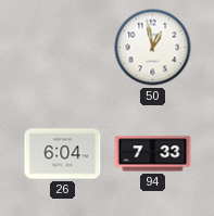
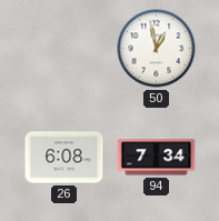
26: 6:04 -> 6:08
94: 7:33 -> 7:34
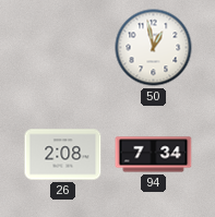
26: 6:08 -> 2:08
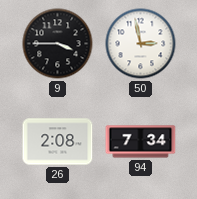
9: none -> 3:45
50: 12:58 -> 2:58
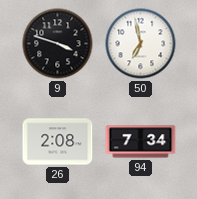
9: 3:45 -> 3:48
50: 2:58 -> 6:58
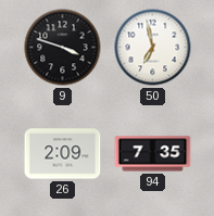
26: 2:08 -> 2:09
94: 7:34 -> 7:35
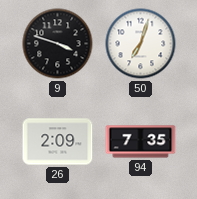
50: 6:58 -> 7:03
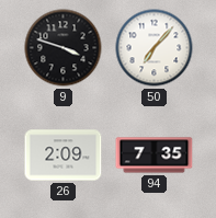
50: 7:03 -> 7:07
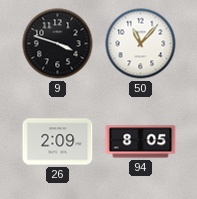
50: 7:07 -> 11:07
94: 7:35 -> 8:05
